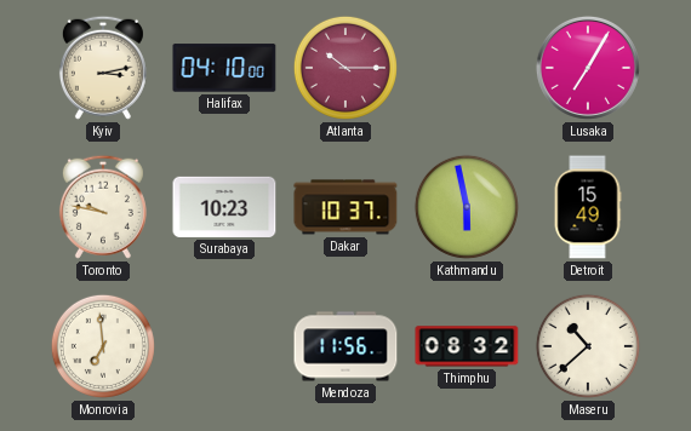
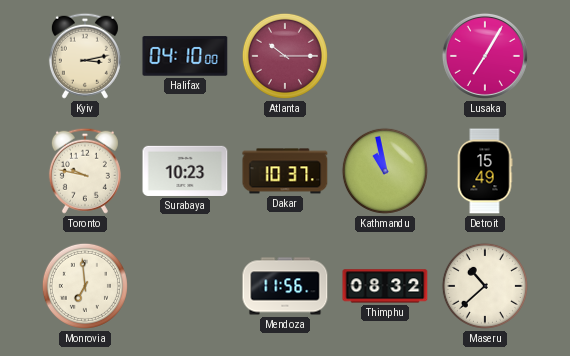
Kathmandu: 5:58 -> 10:58
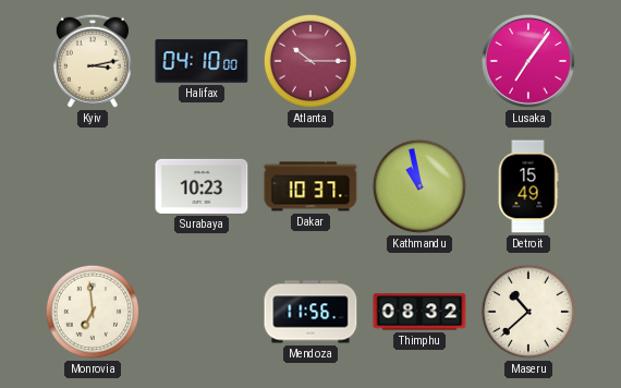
Lusaka: 7:05 -> 7:06
Toronto: 9:47 -> none
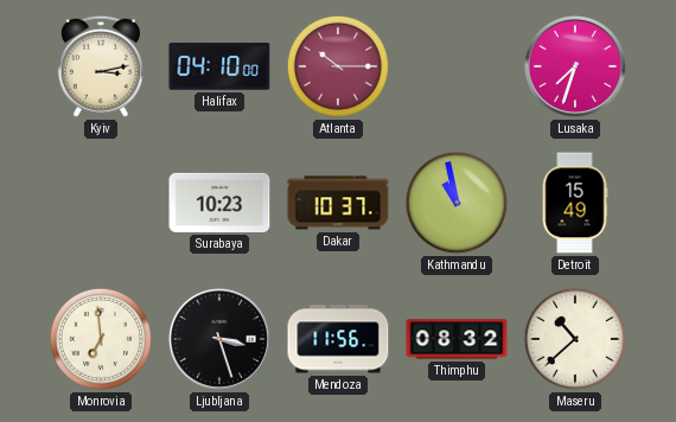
Lusaka: 7:06 -> 7:33
Ljubljana: none -> 3:27
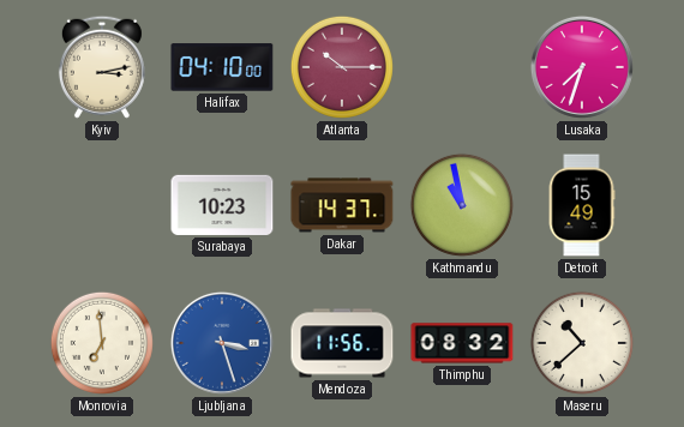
Dakar: 10:37 -> 14:37
Ljubljana dial: black -> blue
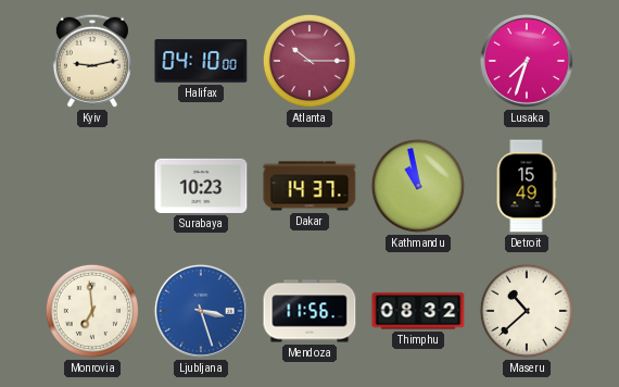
Kyiv: 3:13 -> 9:13
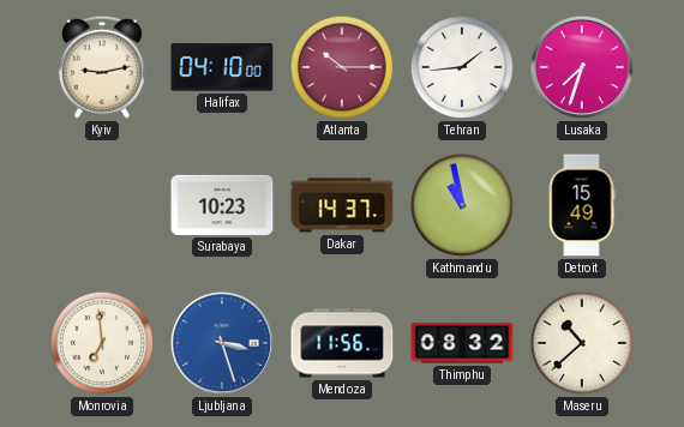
Tehran: none -> 1:44
